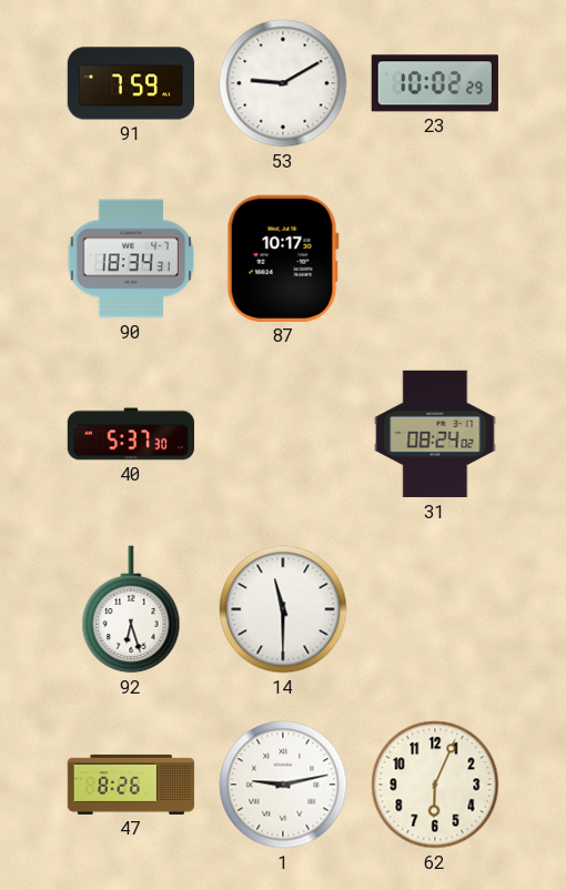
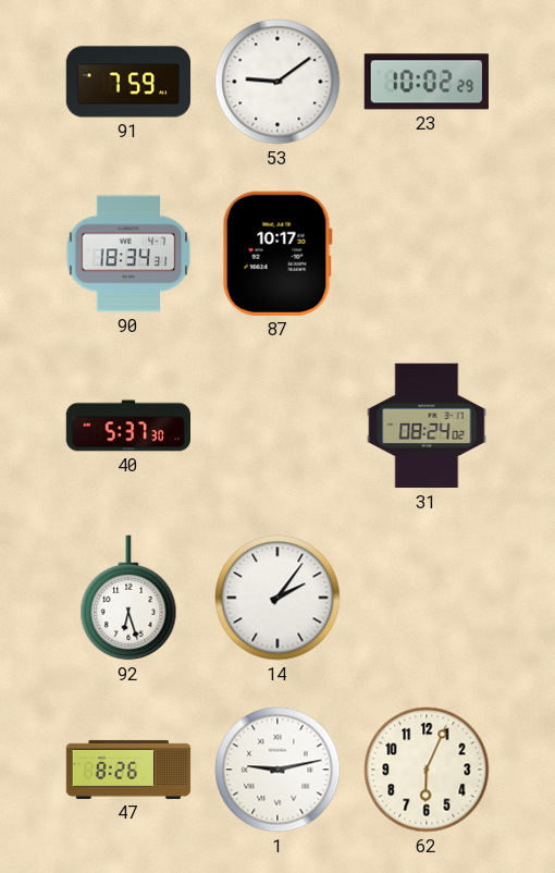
53: 9:10 -> 9:09
14: 11:30 -> 2:06
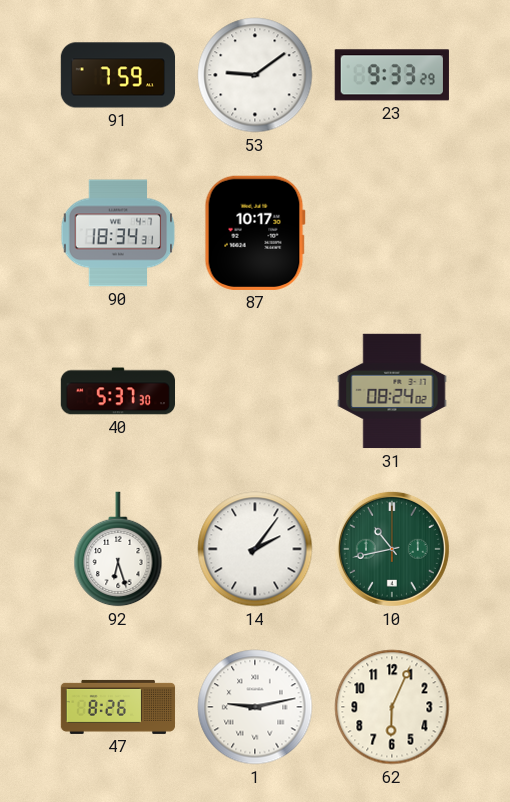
23: 10:02 -> 9:33
10: none -> 10:43
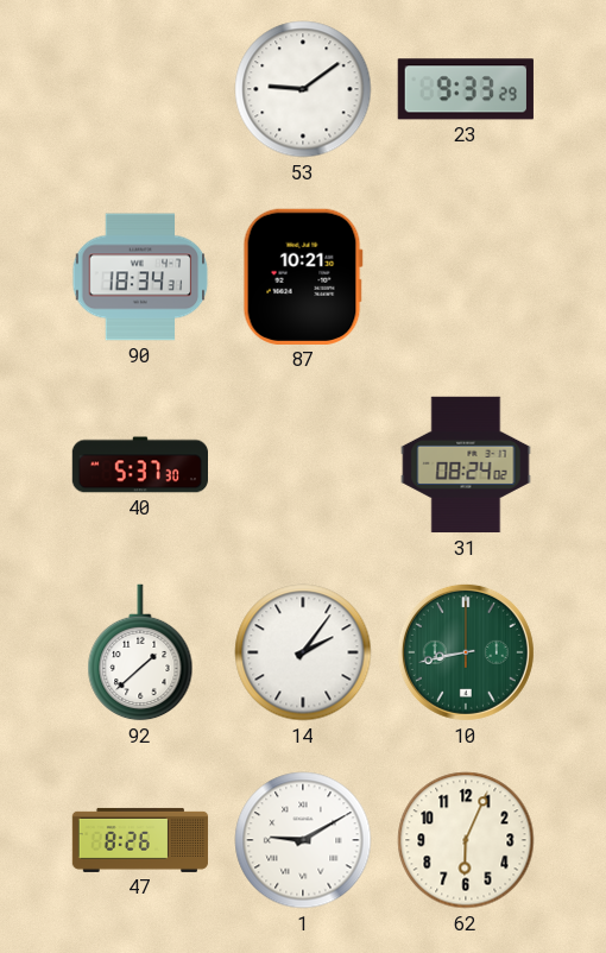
91: 7:59 -> none
87: 10:17 -> 10:21
92: 6:27 -> 1:38
10: 10:43 -> 8:43
1: 9:13 -> 9:10
